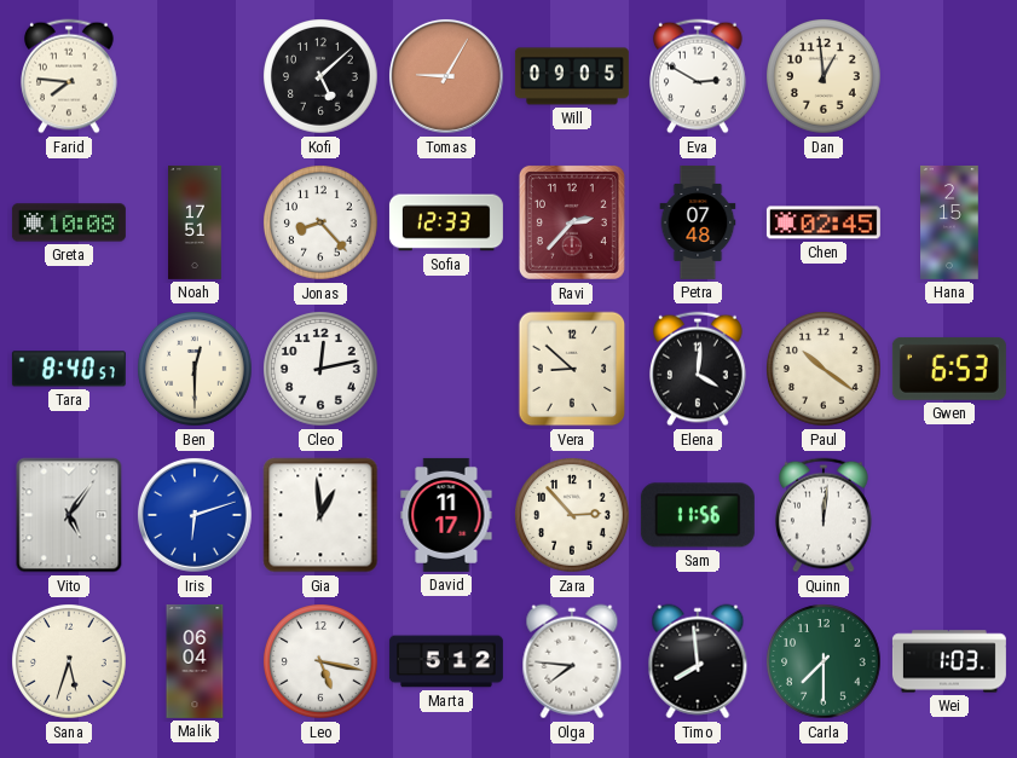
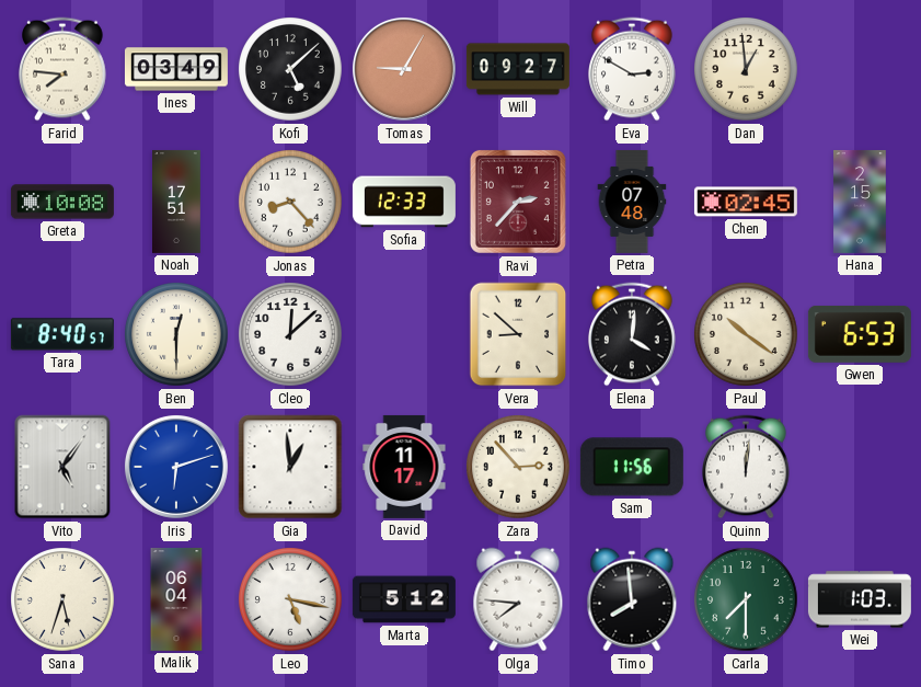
Ines: none -> 03:49
Will: 09:05 -> 09:27
Cleo: 12:13 -> 12:08
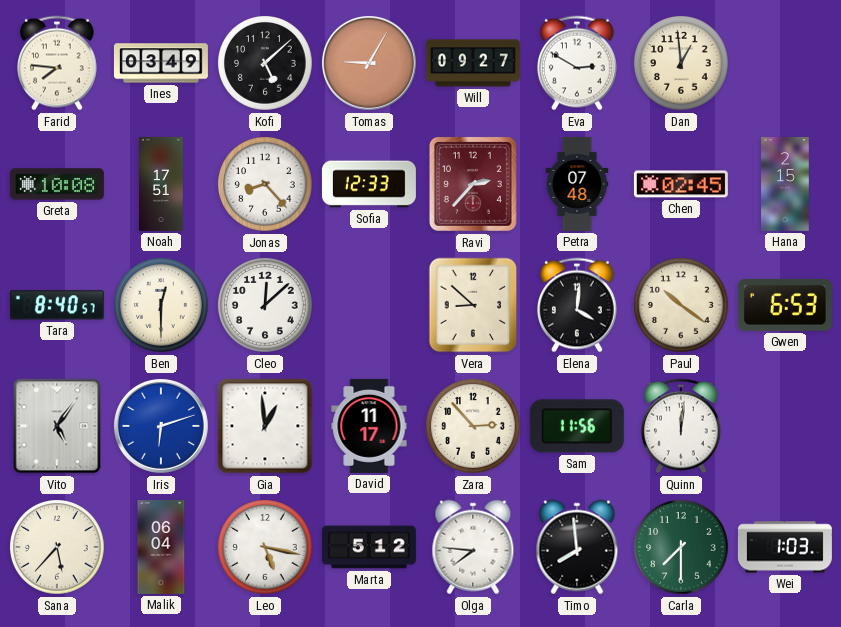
Sana: 5:33 -> 5:37
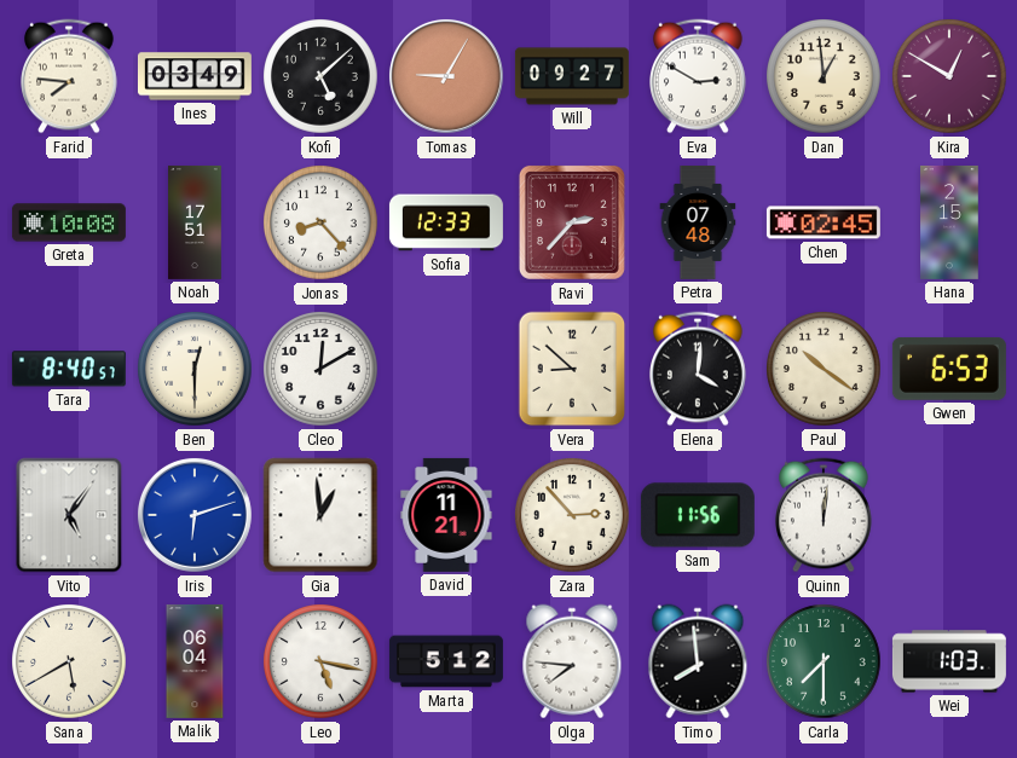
Kira: none -> 12:50
Cleo: 12:08 -> 12:10
David: 11:17 -> 11:21
Sana: 5:37 -> 5:40
